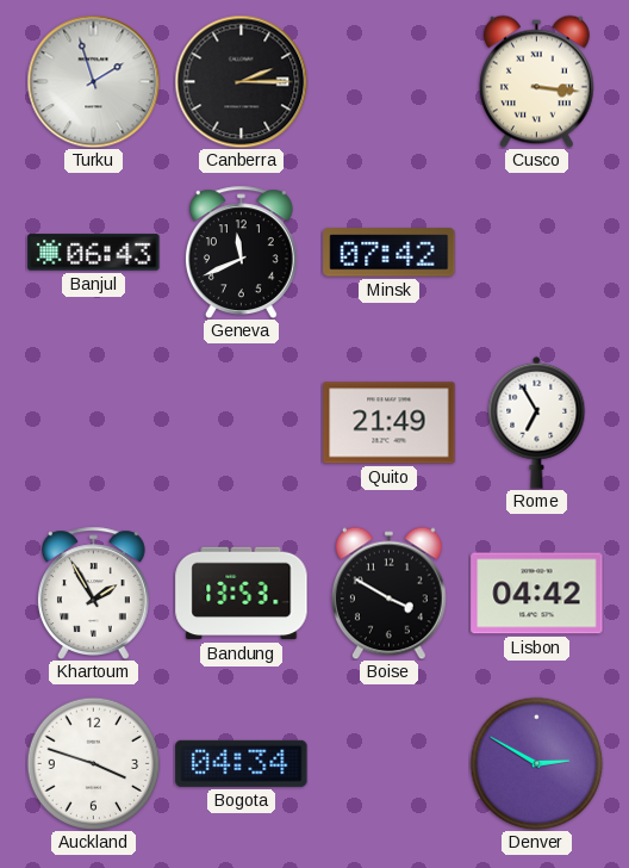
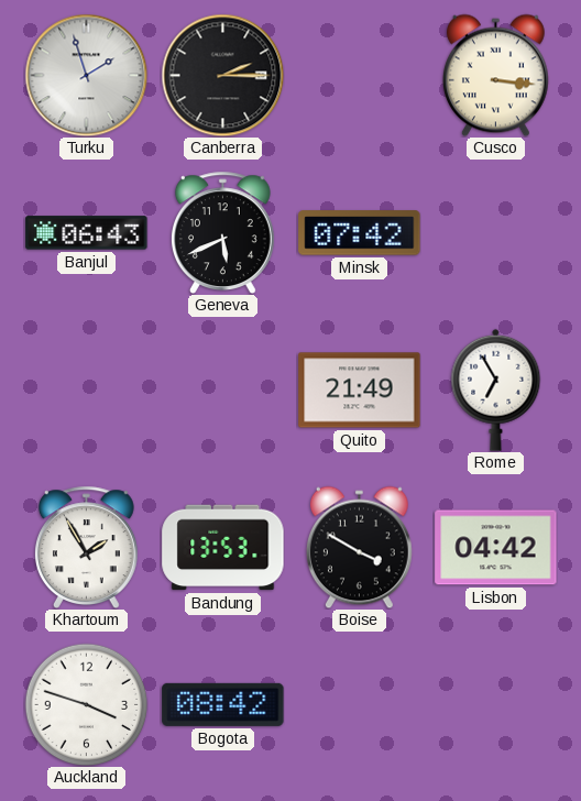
Geneva: 11:41 -> 5:41
Bogota: 04:34 -> 08:42
Denver: 2:50 -> none
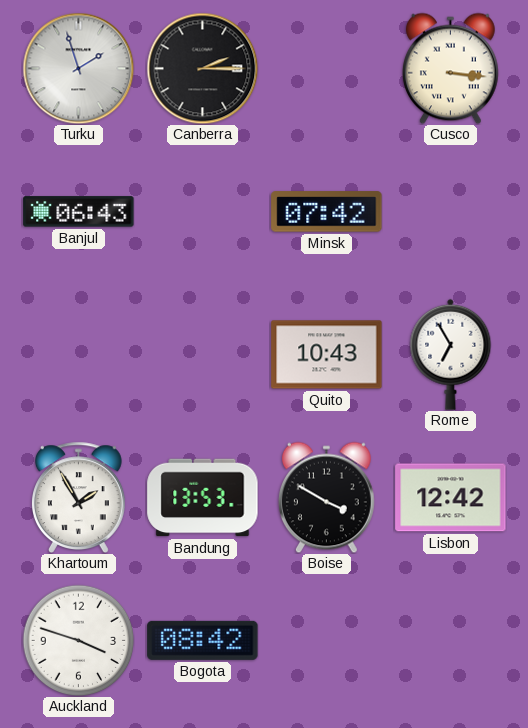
Geneva: 5:41 -> none
Quito: 21:49 -> 10:43
Lisbon: 04:42 -> 12:42
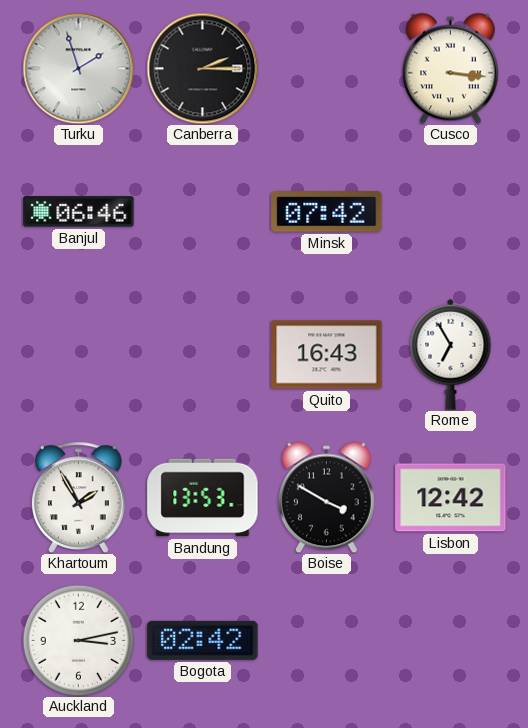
Banjul: 06:43 -> 06:46
Quito: 10:43 -> 16:43
Auckland: 3:48 -> 3:13
Bogota: 08:42 -> 02:42
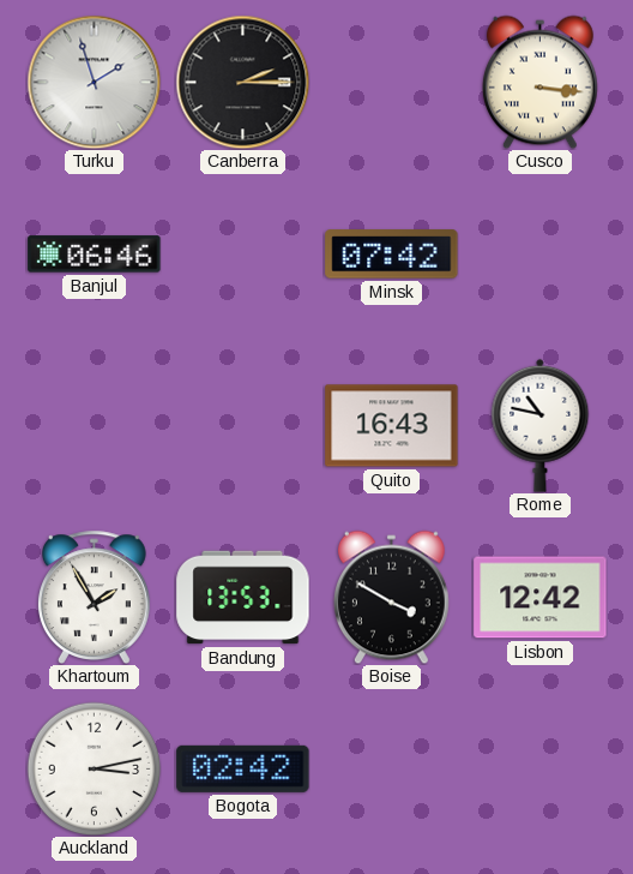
Rome: 6:55 -> 10:47
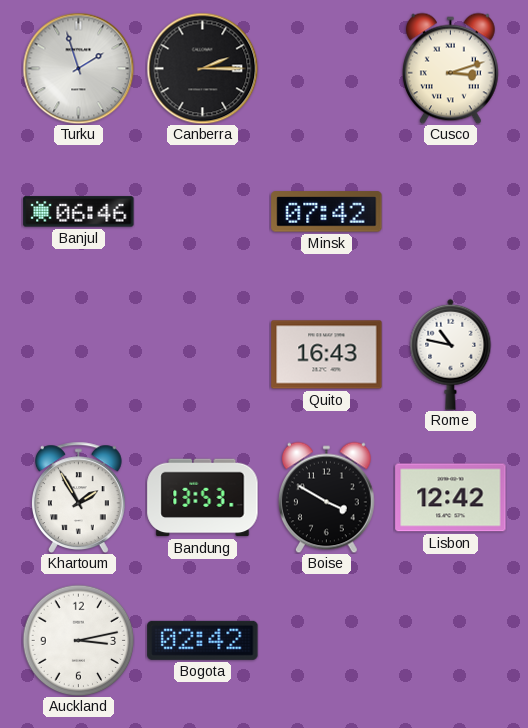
Cusco: 3:16 -> 3:12
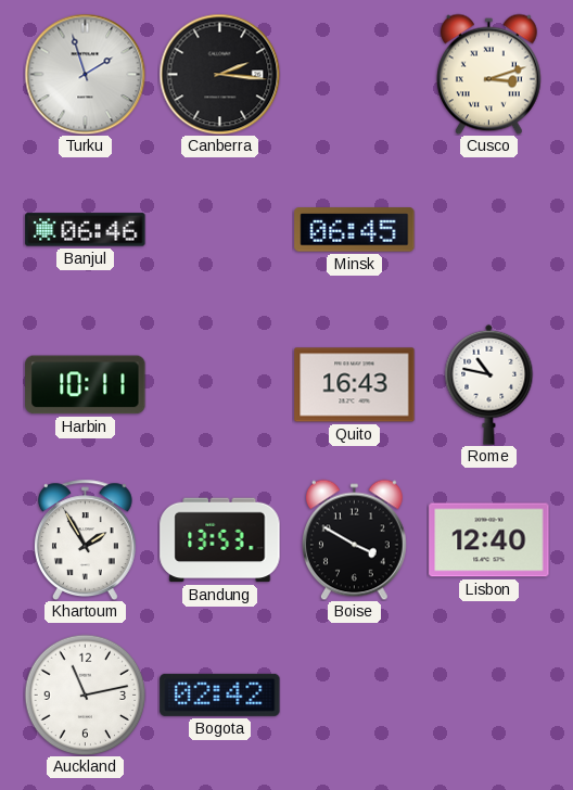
Canberra: 2:15 -> 2:16
Minsk: 07:42 -> 06:45
Harbin: none -> 10:11
Lisbon: 12:42 -> 12:40
Auckland: 3:13 -> 11:13
